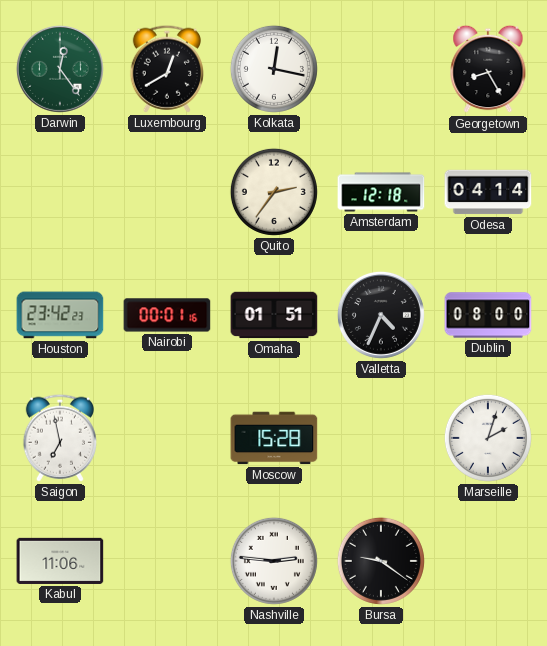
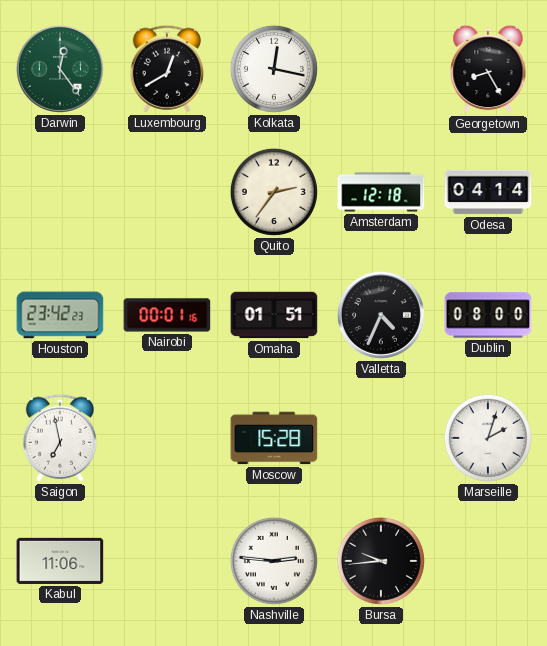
Bursa: 9:21 -> 9:44
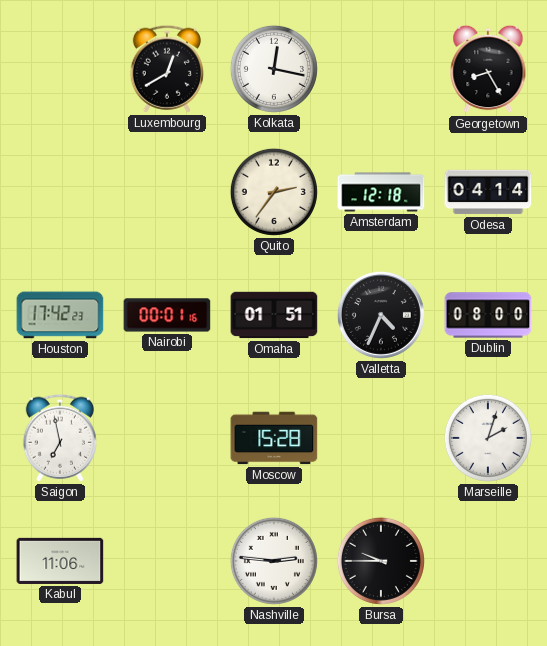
Darwin: 12:24 -> none
Houston: 23:42 -> 17:42
Bursa: 9:44 -> 9:45
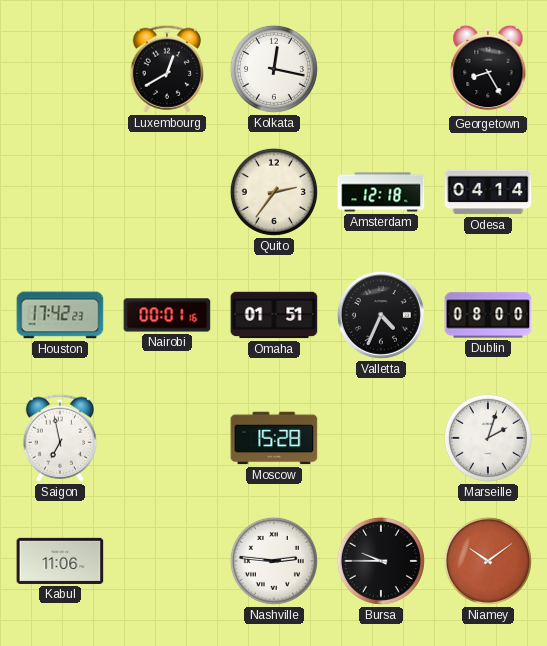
Niamey: none -> 10:09
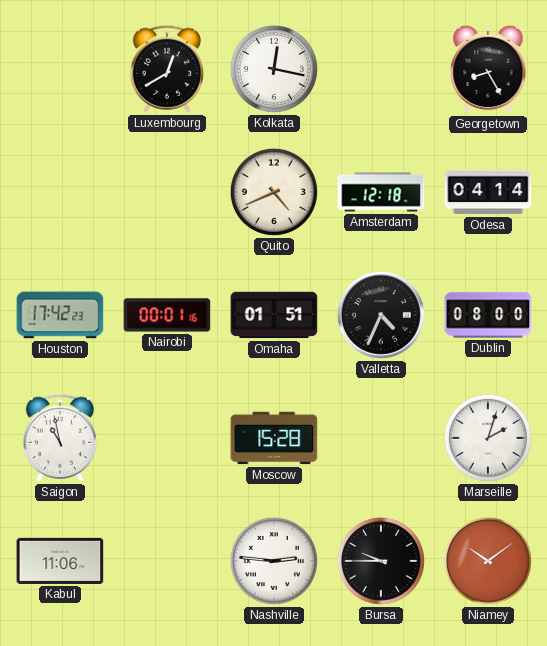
Quito: 2:36 -> 4:41
Saigon: 6:58 -> 10:58
